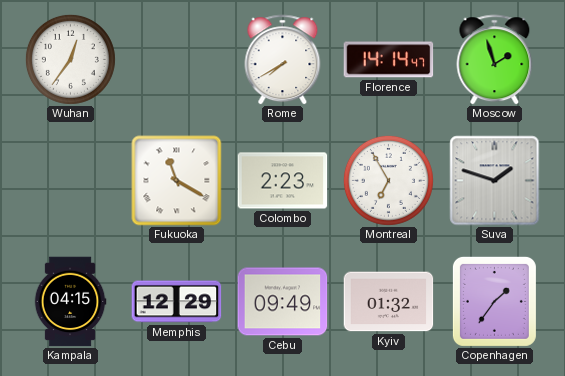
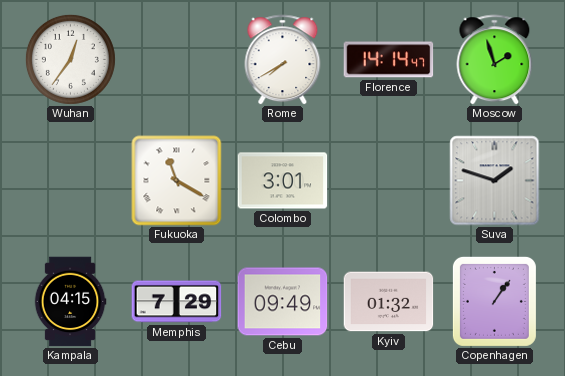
Colombo: 2:23 -> 3:01
Montreal: 6:55 -> none
Memphis: 12:29 -> 7:29
Copenhagen: 1:36 -> 1:06
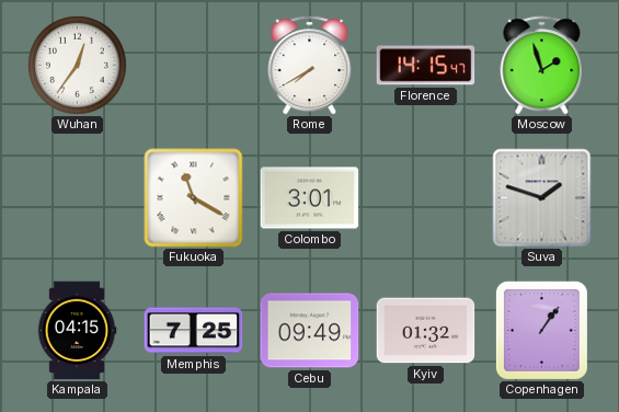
Florence: 14:14 -> 14:15
Memphis: 7:29 -> 7:25
